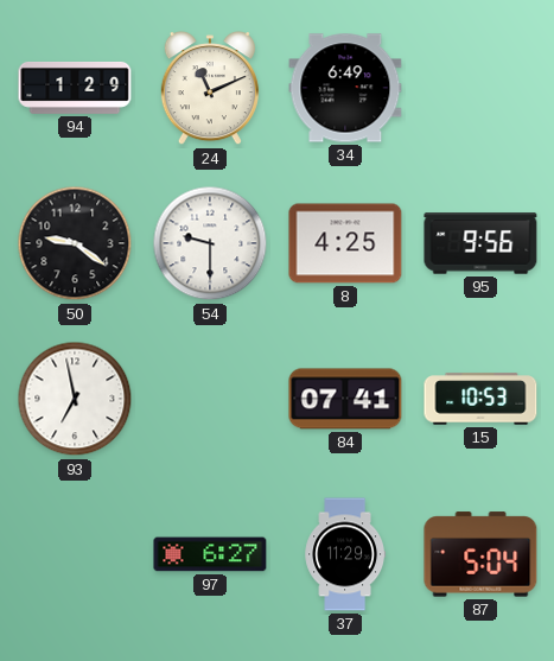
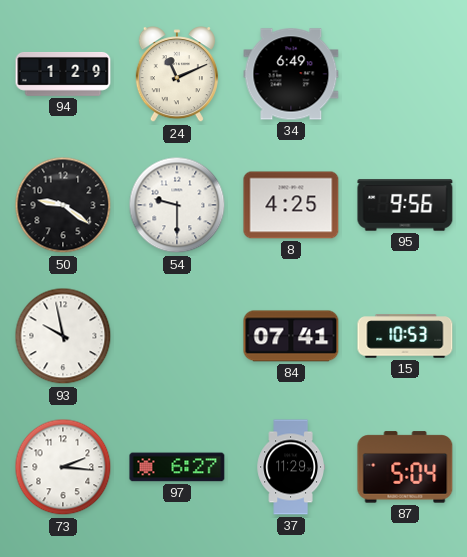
93: 6:58 -> 9:58
73: none -> 2:16
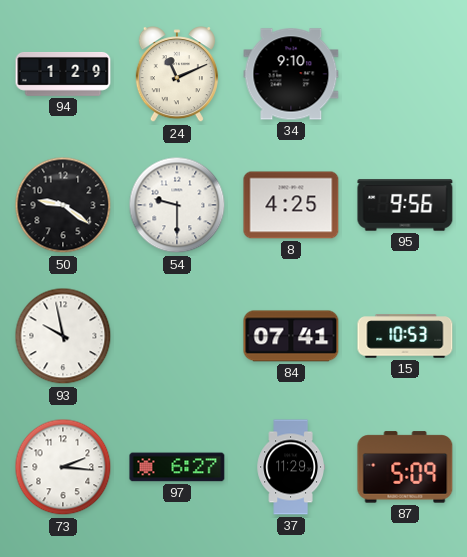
34: 6:49 -> 9:10
87: 5:04 -> 5:09
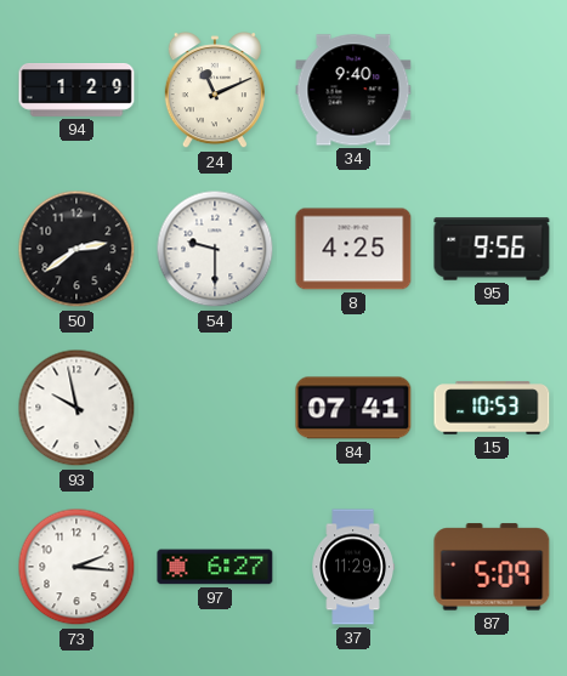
34: 9:10 -> 9:40
50: 9:21 -> 2:39
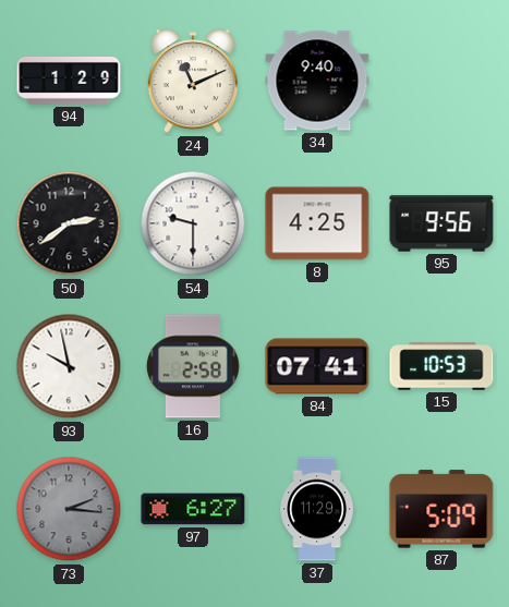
16: none -> 2:58
73 dial: white -> grey
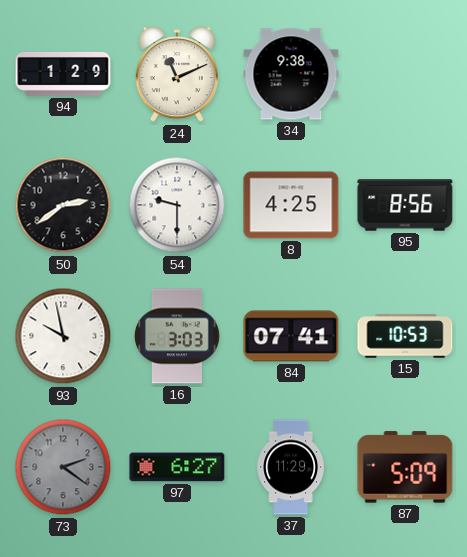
34: 9:40 -> 9:38
95: 9:56 -> 8:56
16: 2:58 -> 3:03
73: 2:16 -> 2:21
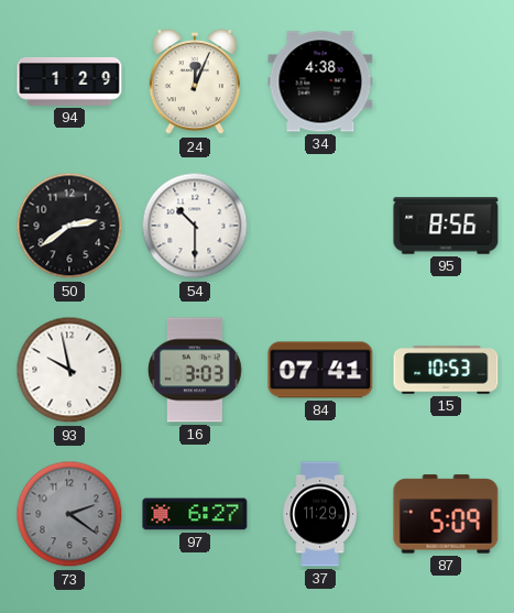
24: 11:11 -> 12:04
34: 9:38 -> 4:38
54: 9:30 -> 10:30
8: 4:25 -> none
